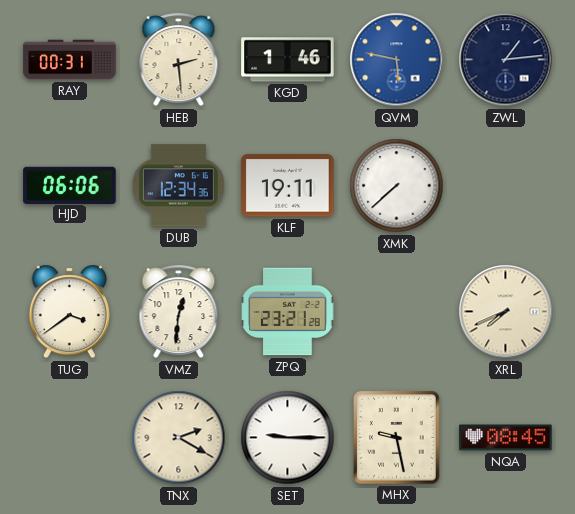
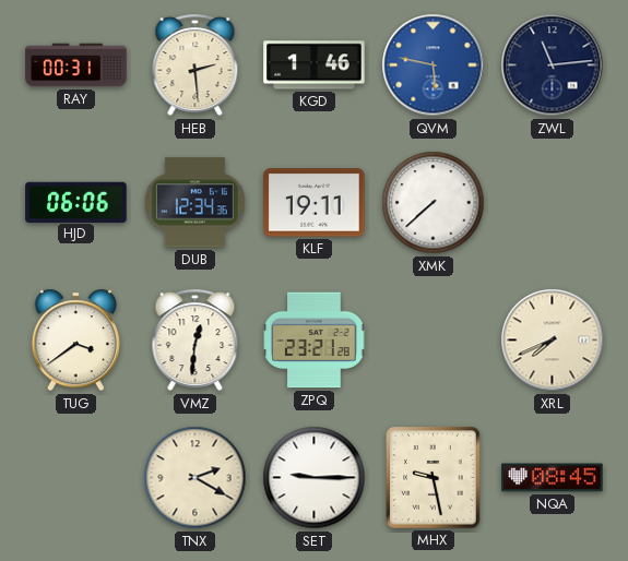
ZWL: 1:14 -> 11:14
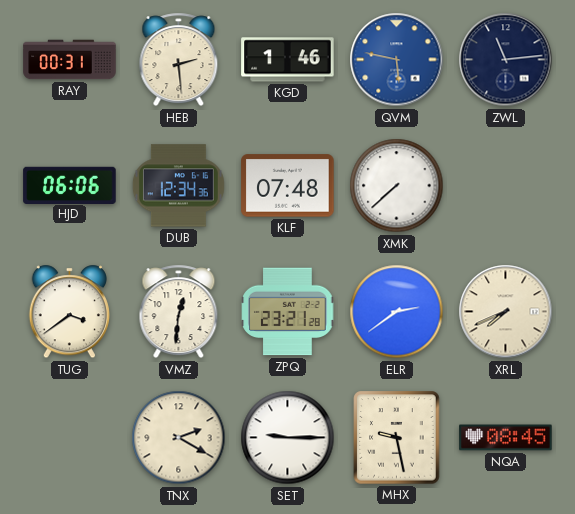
KLF: 19:11 -> 07:48
ELR: none -> 2:39
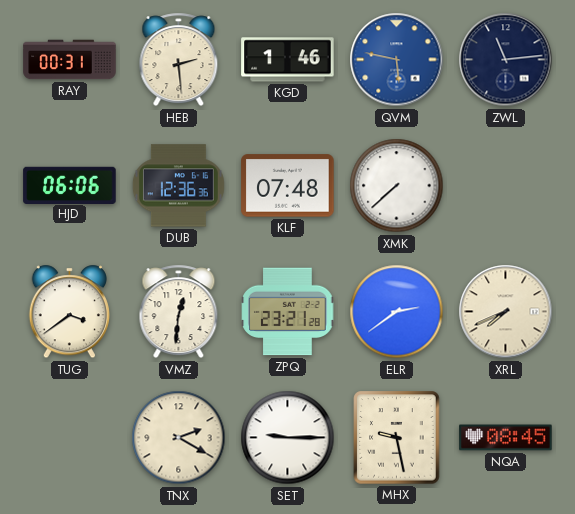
DUB: 12:34 -> 12:36
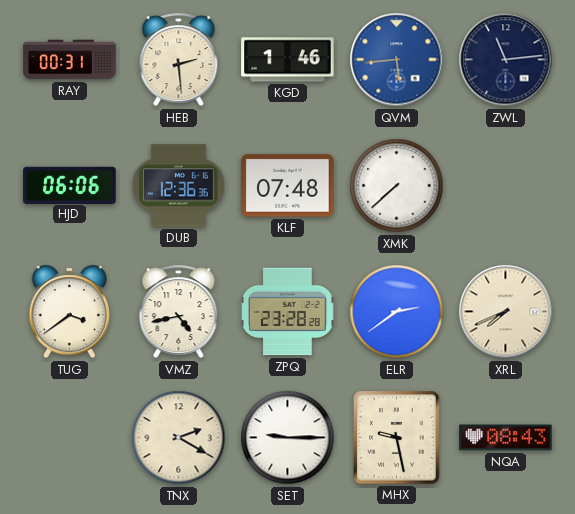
QVM: 5:47 -> 5:44
VMZ: 12:31 -> 4:43
ZPQ: 23:21 -> 23:28
NQA: 08:45 -> 08:43
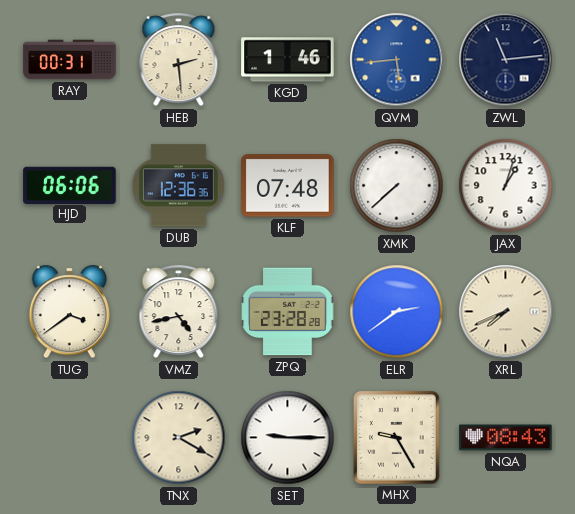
JAX: none -> 1:03
MHX: 9:28 -> 9:25
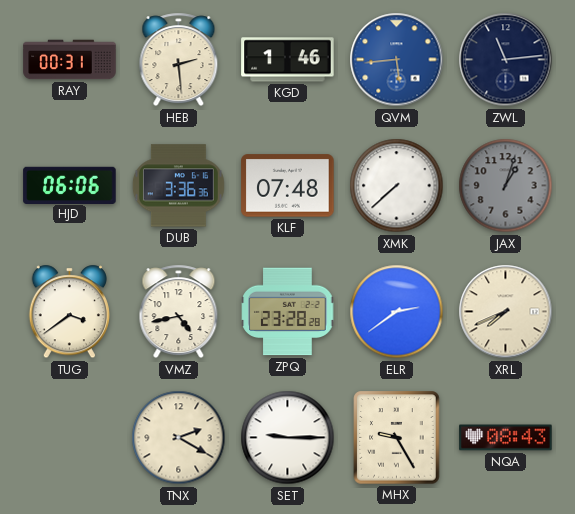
DUB: 12:36 -> 3:36
JAX dial: white -> grey
